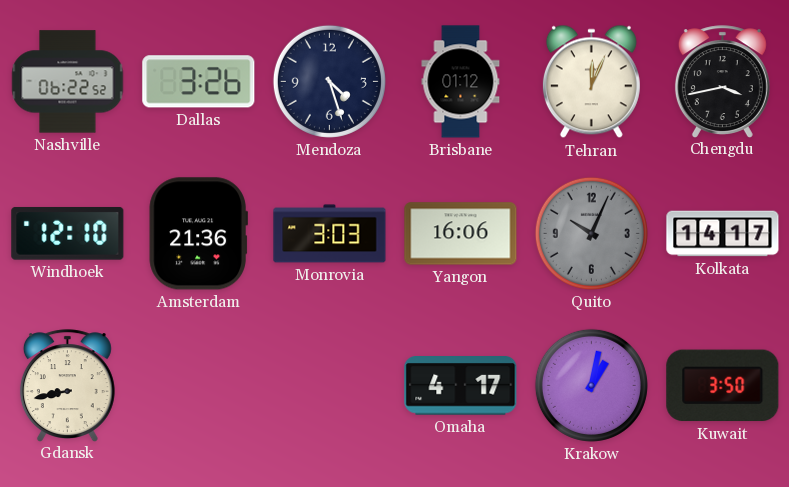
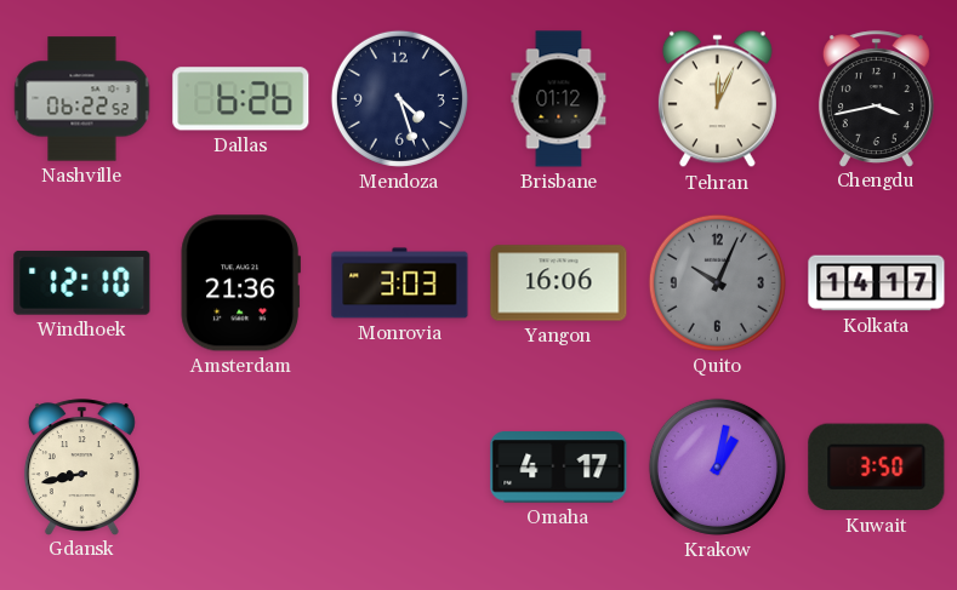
Dallas: 3:26 -> 6:26
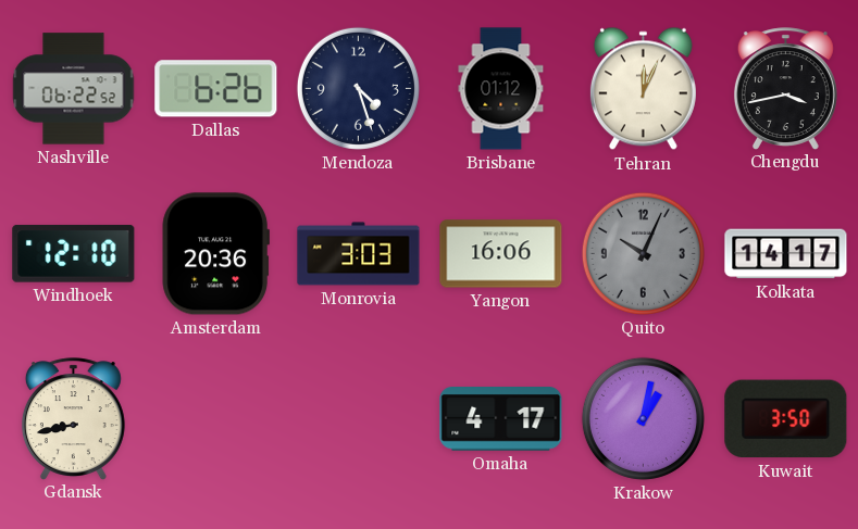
Amsterdam: 21:36 -> 20:36
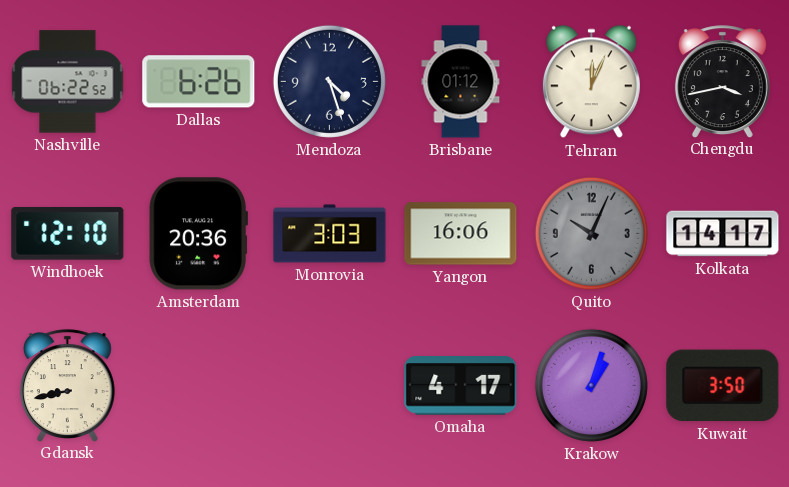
Krakow: 1:02 -> 1:03
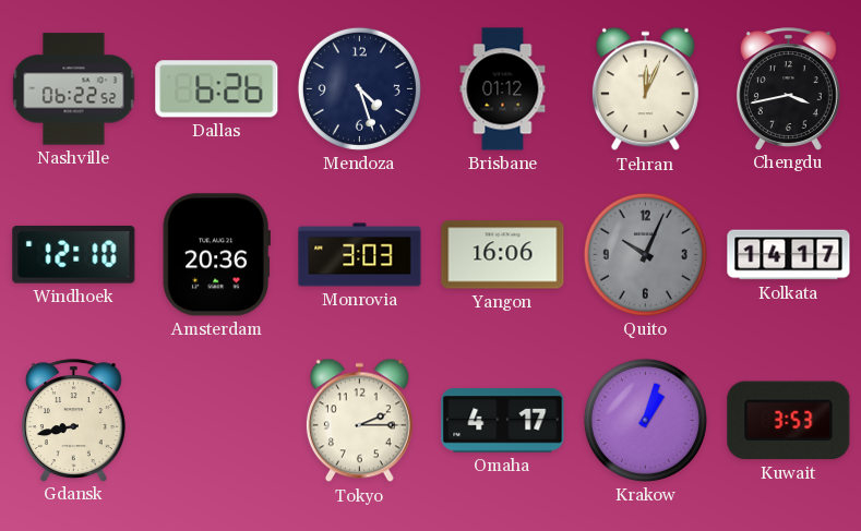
Tokyo: none -> 2:15
Kuwait: 3:50 -> 3:53
